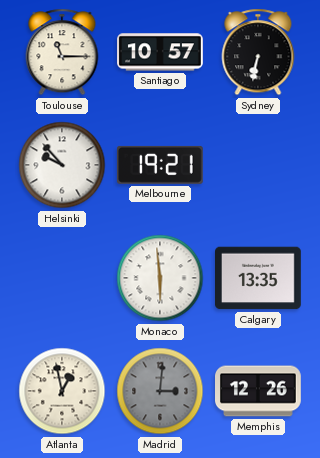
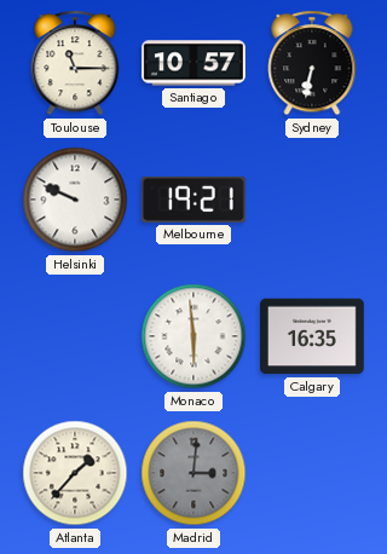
Helsinki: 9:53 -> 9:49
Calgary: 13:35 -> 16:35
Atlanta: 12:58 -> 1:37
Memphis: 12:26 -> none
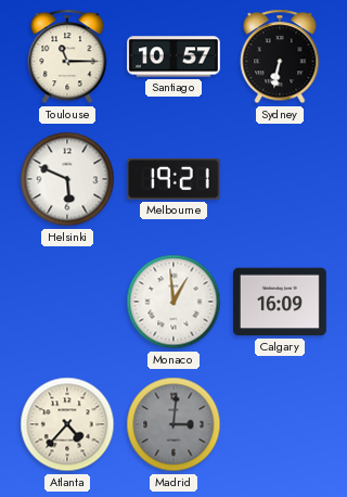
Helsinki: 9:49 -> 5:49
Monaco: 5:59 -> 12:59
Calgary: 16:35 -> 16:09
Atlanta: 1:37 -> 4:37
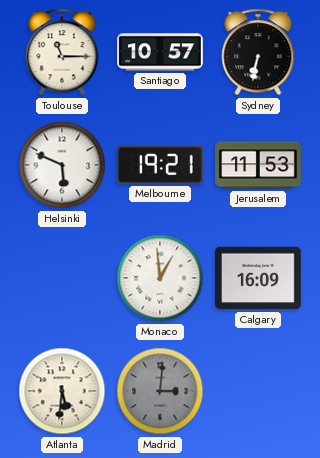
Jerusalem: none -> 11:53
Atlanta: 4:37 -> 5:31
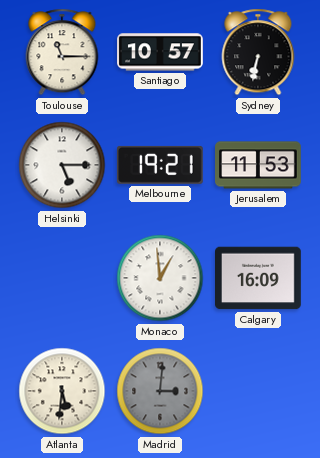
Helsinki: 5:49 -> 5:15
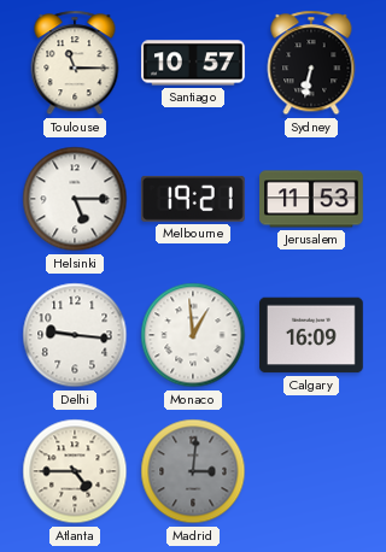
Delhi: none -> 9:16
Atlanta: 5:31 -> 4:45
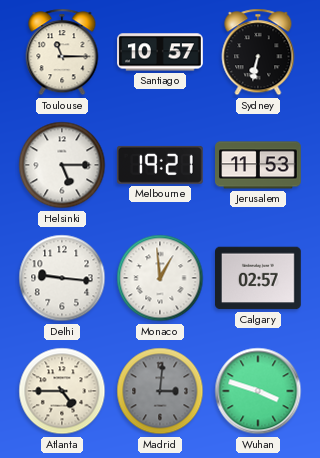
Calgary: 16:09 -> 02:57
Wuhan: none -> 3:48
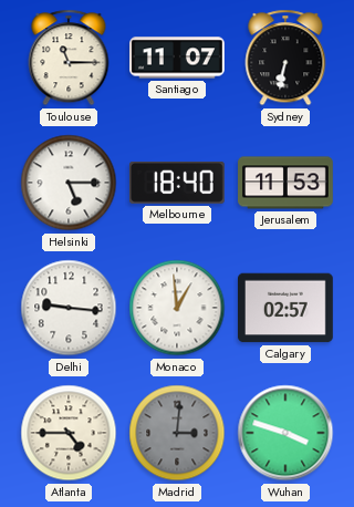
Santiago: 10:57 -> 11:07
Melbourne: 19:21 -> 18:40
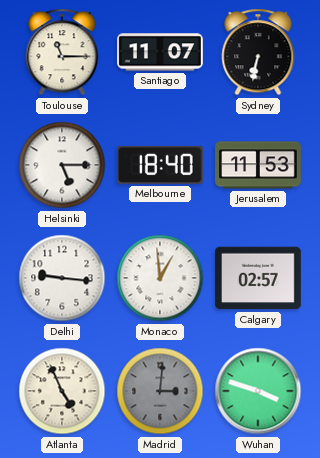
Atlanta: 4:45 -> 4:56
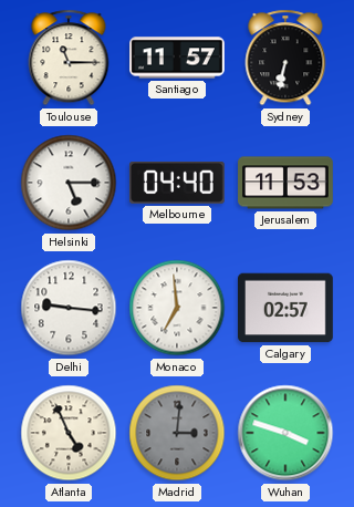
Santiago: 11:07 -> 11:57
Melbourne: 18:40 -> 04:40
Monaco: 12:59 -> 6:59
